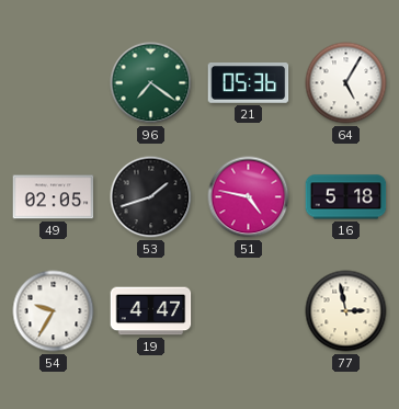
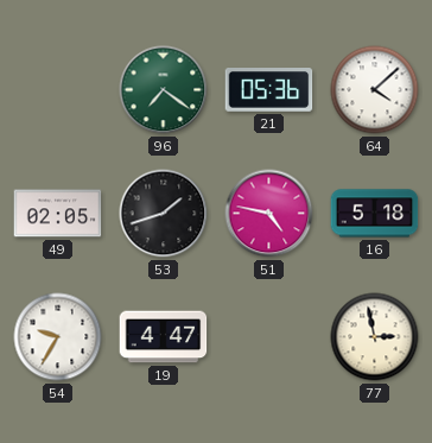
64: 5:05 -> 4:08
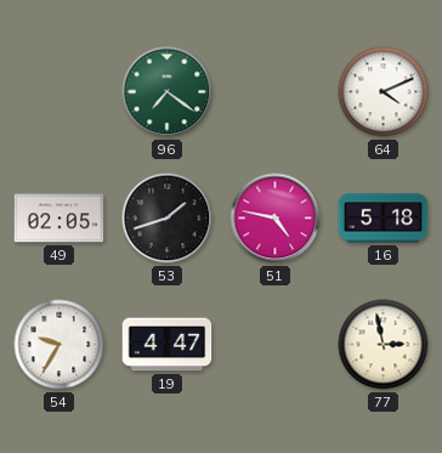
21: 05:36 -> none
64: 4:08 -> 4:11
